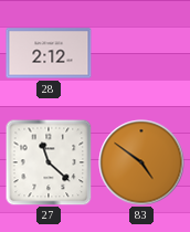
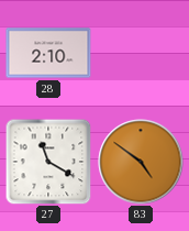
28: 2:12 -> 2:10
27: 11:22 -> 11:20
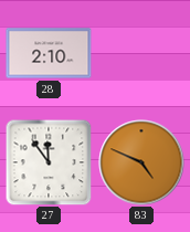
27: 11:20 -> 11:54
83: 4:51 -> 4:49
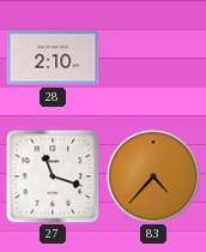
27: 11:54 -> 11:18
83: 4:49 -> 4:37
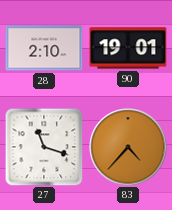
90: none -> 19:01
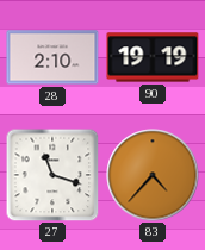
90: 19:01 -> 19:19
